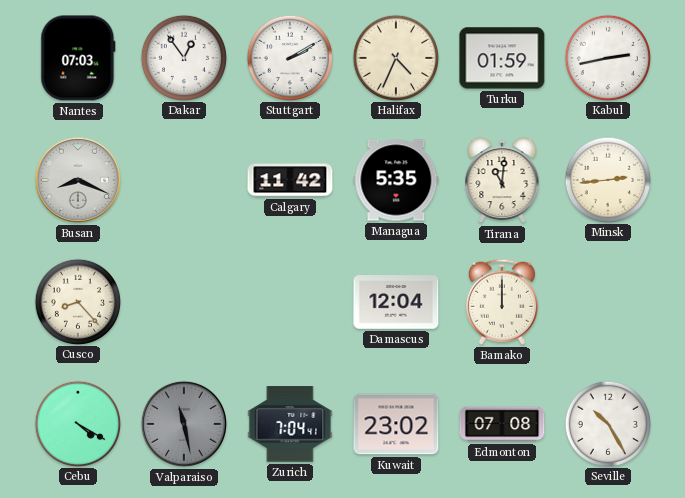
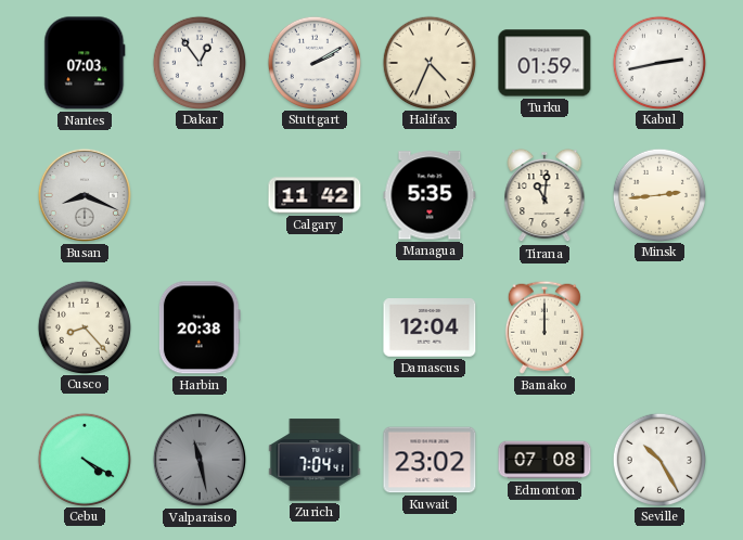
Harbin: none -> 20:38
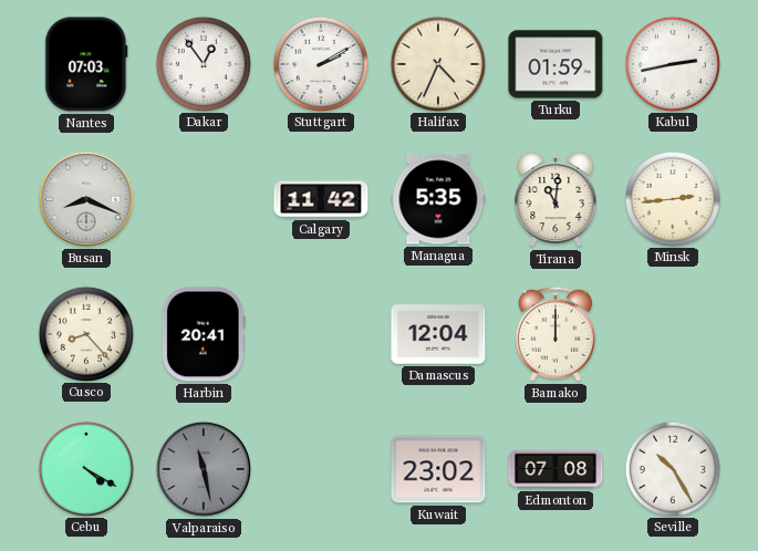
Harbin: 20:38 -> 20:41
Zurich: 7:04 -> none
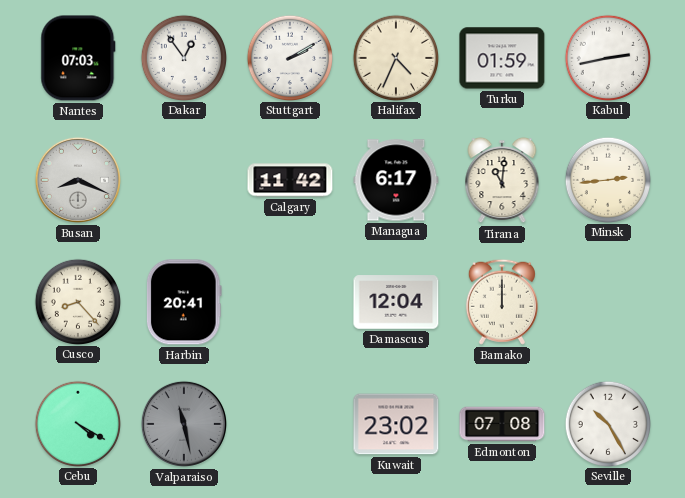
Managua: 5:35 -> 6:17
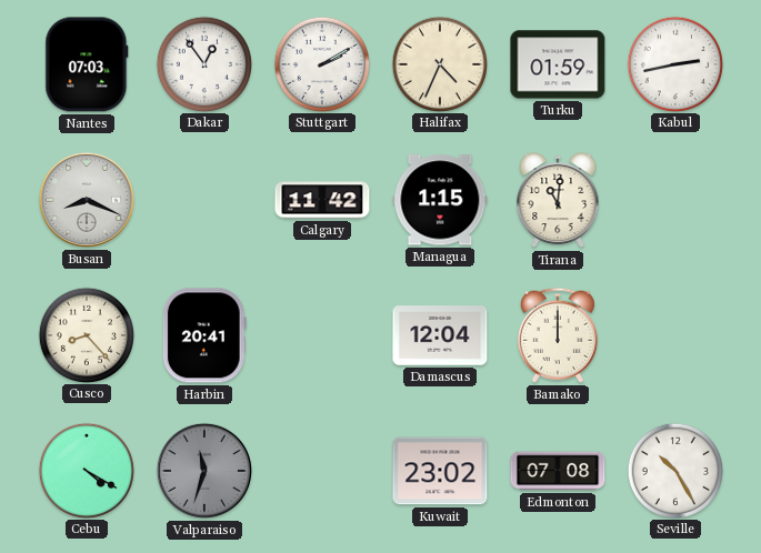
Managua: 6:17 -> 1:15
Minsk: 2:44 -> none
Valparaiso: 11:28 -> 11:33
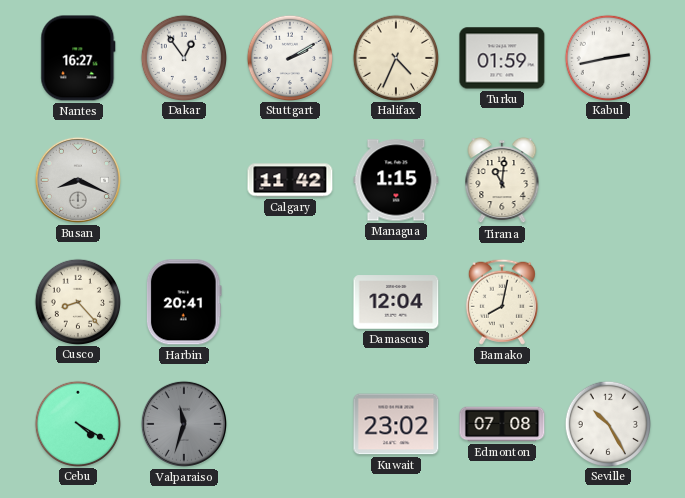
Nantes: 07:03 -> 16:27
Bamako: 12:00 -> 8:02
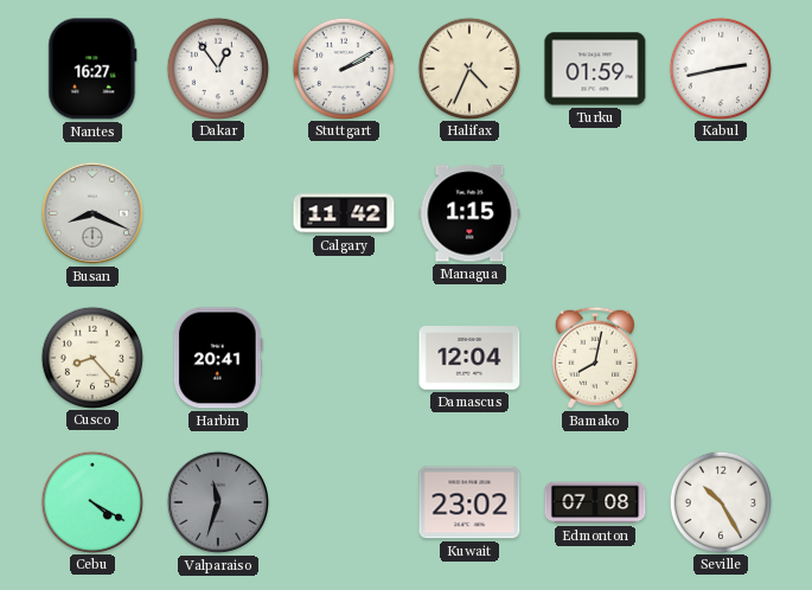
Tirana: 11:01 -> none
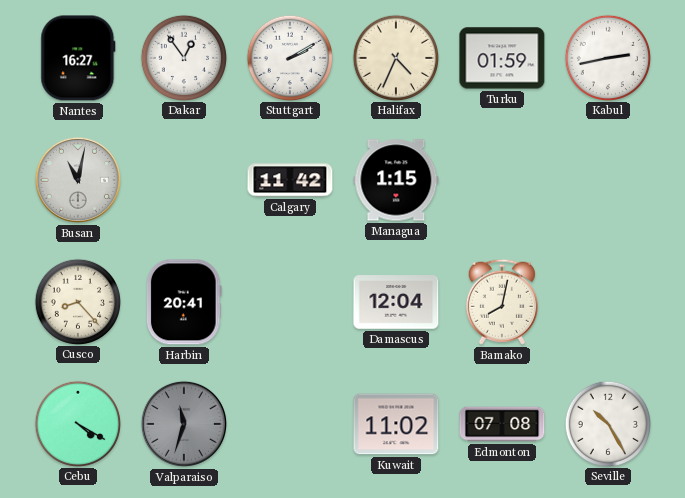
Busan: 8:19 -> 11:02
Kuwait: 23:02 -> 11:02
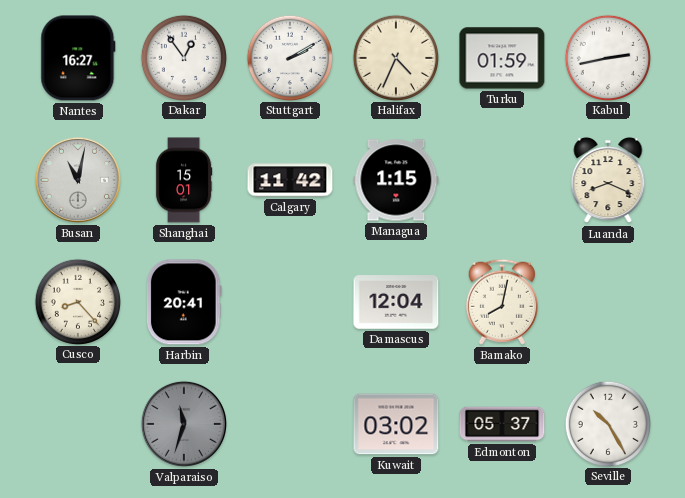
Shanghai: none -> 15:01
Luanda: none -> 8:19
Cebu: 4:20 -> none
Kuwait: 11:02 -> 03:02
Edmonton: 07:08 -> 05:37
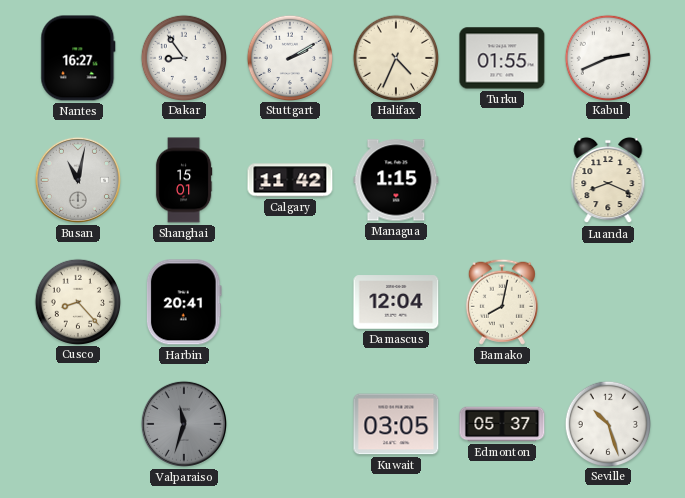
Dakar: 12:54 -> 8:54
Turku: 01:59 -> 01:55
Kabul: 2:43 -> 2:41
Kuwait: 03:02 -> 03:05
Seville: 10:25 -> 10:27
